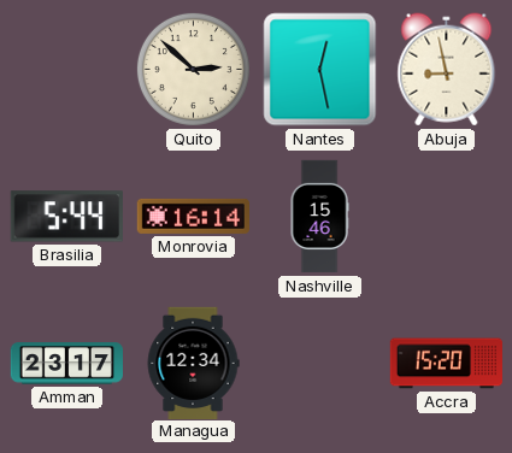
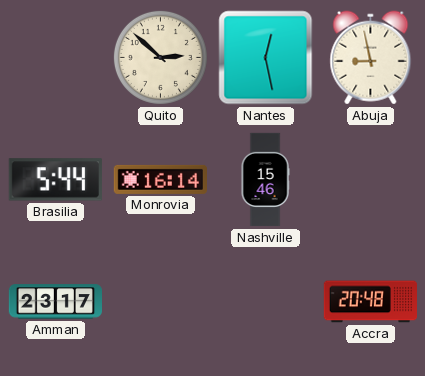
Managua: 12:34 -> none
Accra: 15:20 -> 20:48
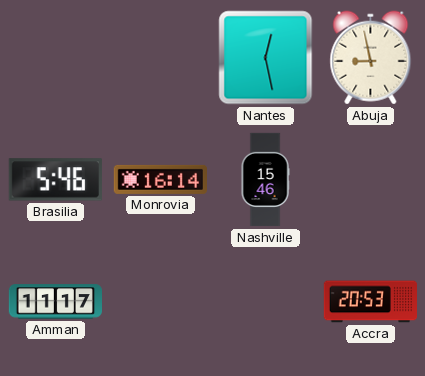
Quito: 2:52 -> none
Brasilia: 5:44 -> 5:46
Amman: 23:17 -> 11:17
Accra: 20:48 -> 20:53
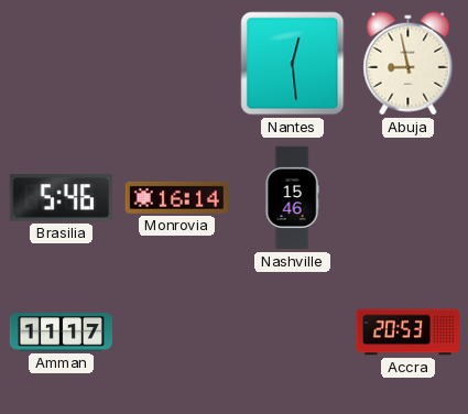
Nantes: 12:28 -> 12:29
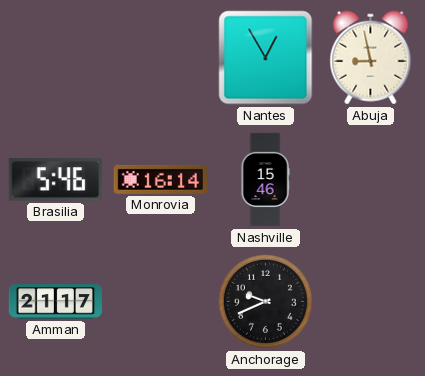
Nantes: 12:29 -> 12:55
Amman: 11:17 -> 21:17
Anchorage: none -> 9:41
Accra: 20:53 -> none
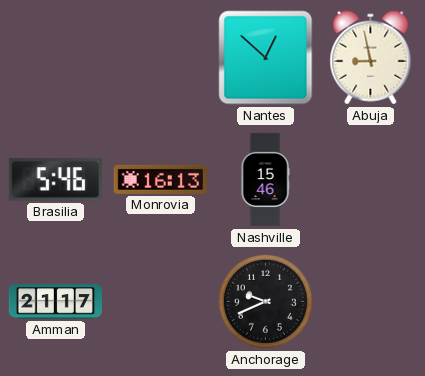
Nantes: 12:55 -> 12:52
Monrovia: 16:14 -> 16:13
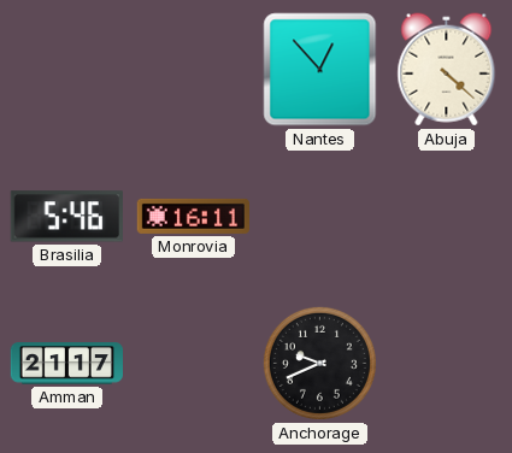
Nantes: 12:52 -> 12:53
Abuja: 8:58 -> 4:22
Monrovia: 16:13 -> 16:11
Nashville: 15:46 -> none
